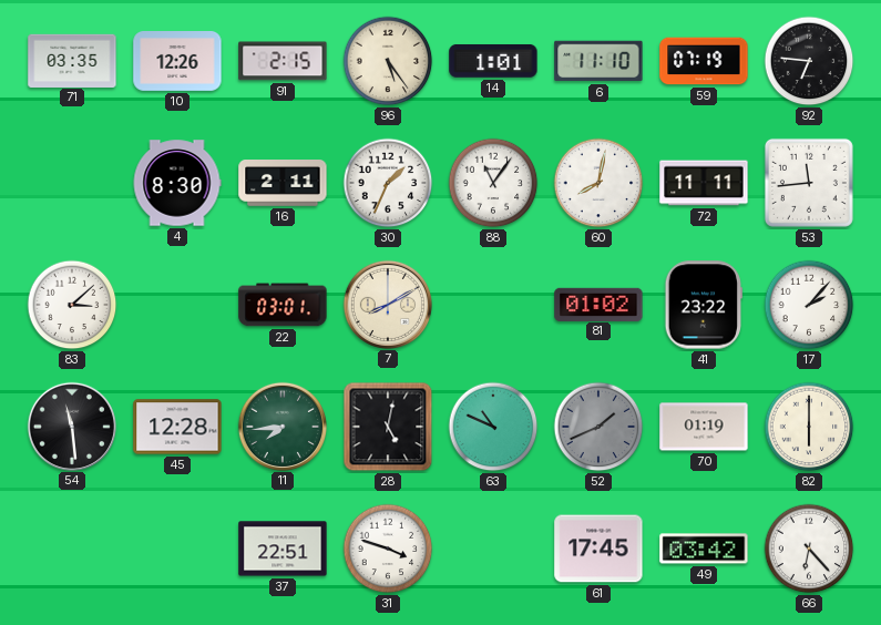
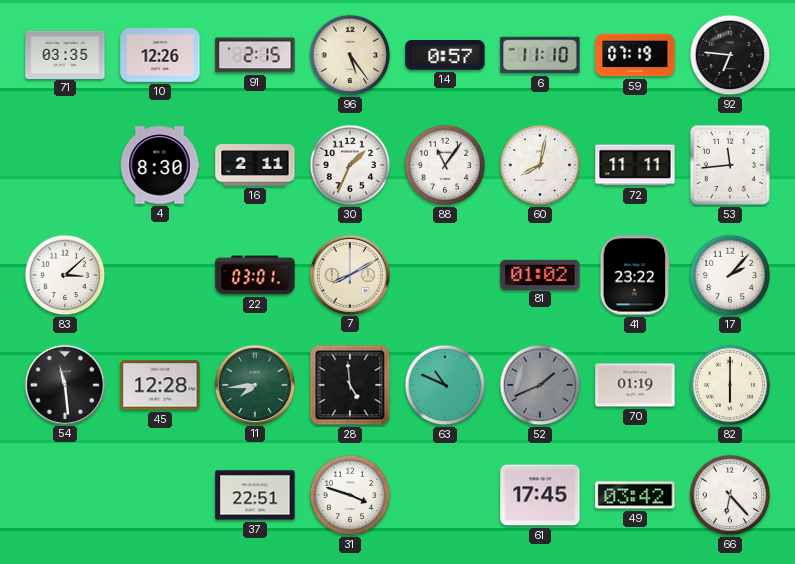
14: 1:01 -> 0:57
28: 5:02 -> 4:59
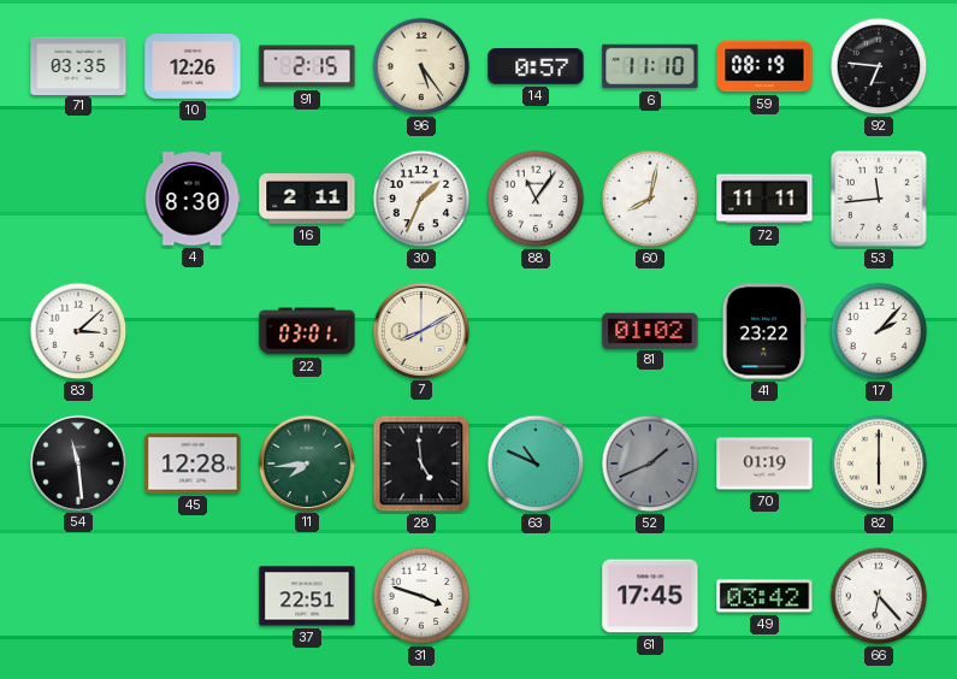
59: 07:19 -> 08:19
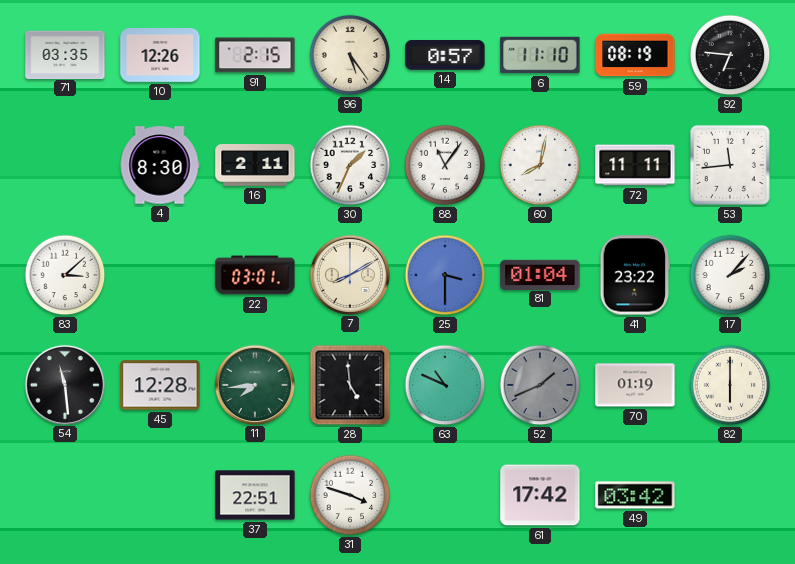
25: none -> 3:30
81: 01:02 -> 01:04
61: 17:45 -> 17:42
66: 6:23 -> none
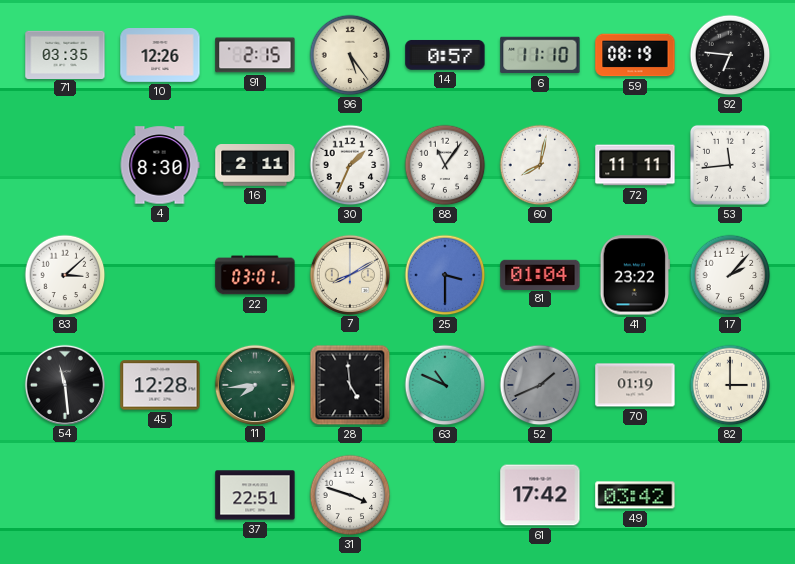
82: 6:00 -> 3:00
